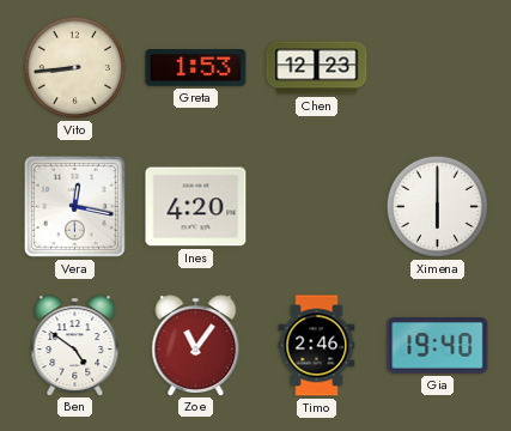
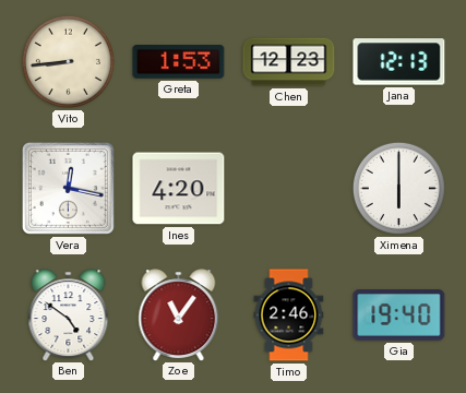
Jana: none -> 12:13
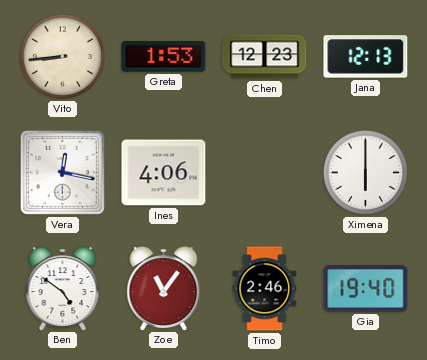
Ines: 4:20 -> 4:06
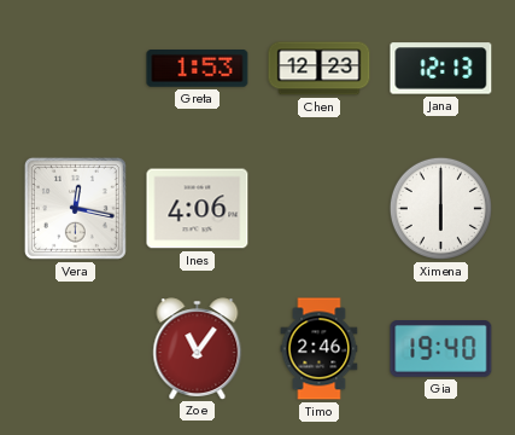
Vito: 8:44 -> none
Ben: 4:51 -> none
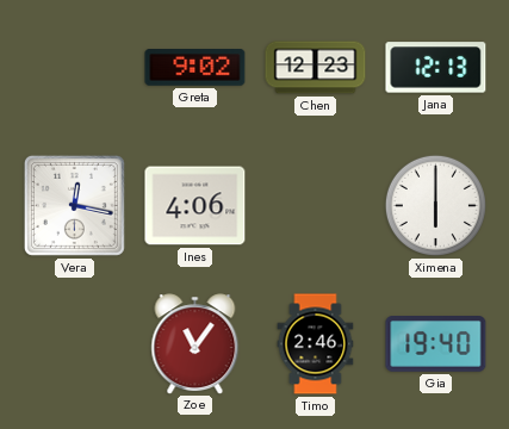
Greta: 1:53 -> 9:02
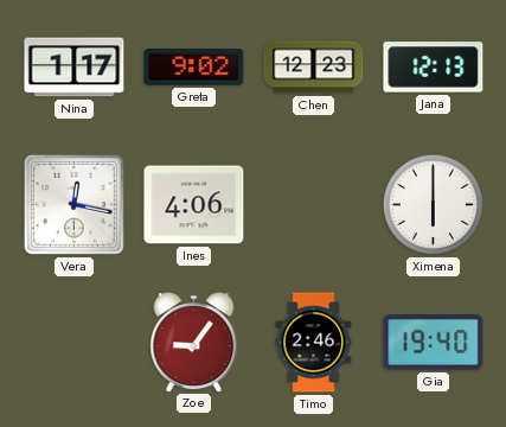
Nina: none -> 1:17
Zoe: 11:06 -> 9:06
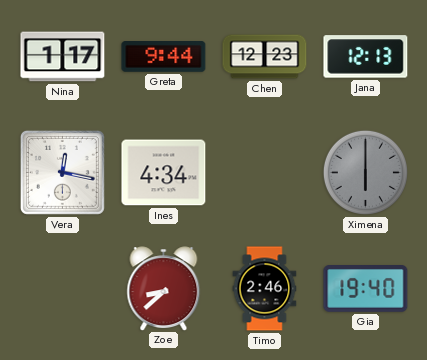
Greta: 9:02 -> 9:44
Ines: 4:06 -> 4:34
Ximena dial: white -> grey
Zoe: 9:06 -> 8:38
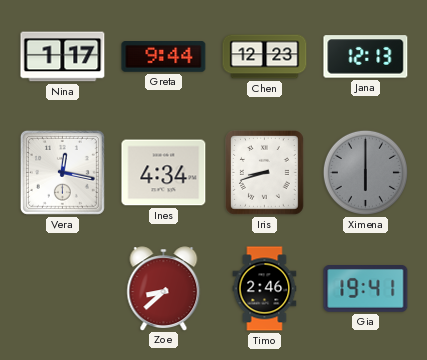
Iris: none -> 8:42
Gia: 19:40 -> 19:41
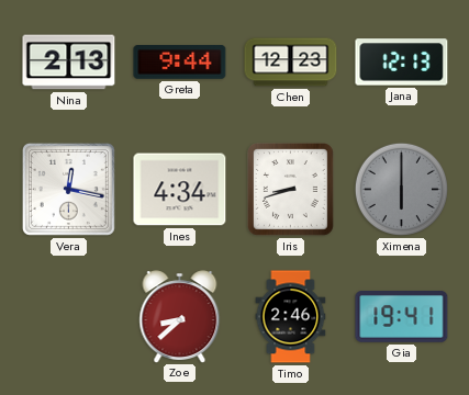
Nina: 1:17 -> 2:13
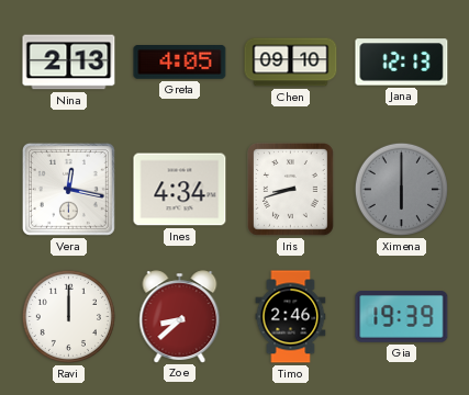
Greta: 9:44 -> 4:05
Chen: 12:23 -> 09:10
Ravi: none -> 12:00
Gia: 19:41 -> 19:39
